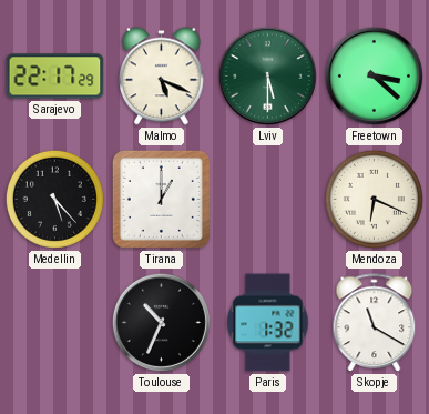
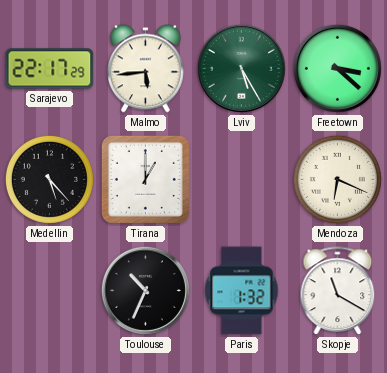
Malmo: 5:19 -> 5:44
Lviv: 5:30 -> 5:25
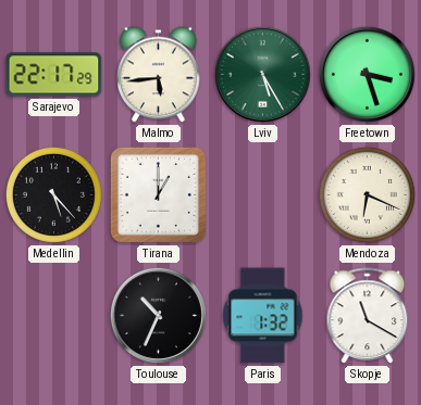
Freetown: 3:22 -> 3:27
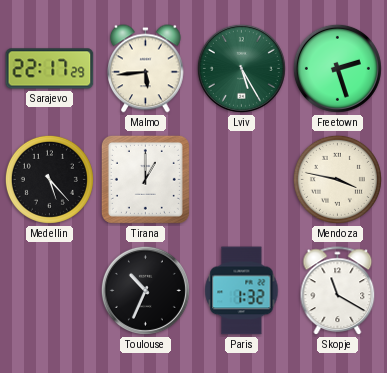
Freetown: 3:27 -> 2:27
Mendoza: 6:19 -> 3:47
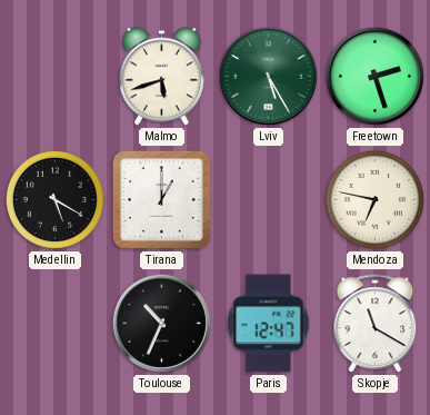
Sarajevo: 22:17 -> none
Malmo: 5:44 -> 5:42
Medellin: 5:23 -> 5:20
Mendoza: 3:47 -> 6:47
Paris: 1:32 -> 12:47
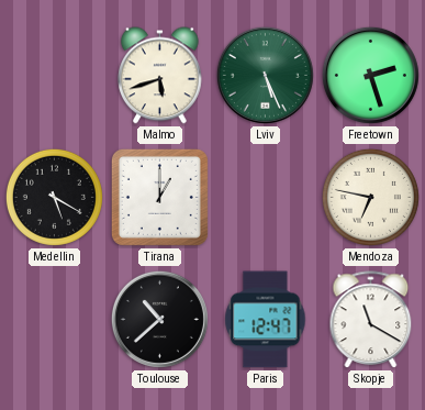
Lviv: 5:25 -> 5:26
Toulouse: 10:34 -> 10:38
